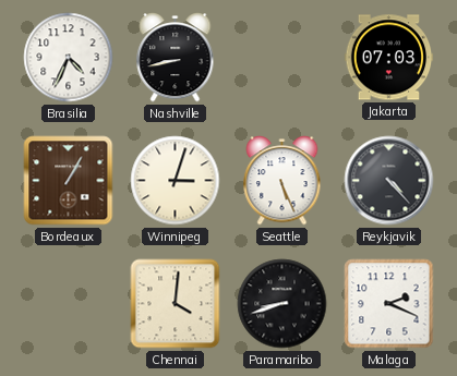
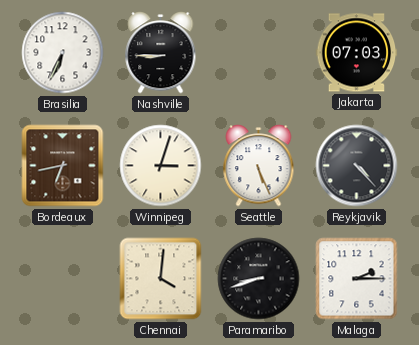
Brasilia: 4:34 -> 6:34
Nashville: 8:43 -> 8:45
Bordeaux: 1:05 -> 6:43
Malaga: 2:19 -> 2:15
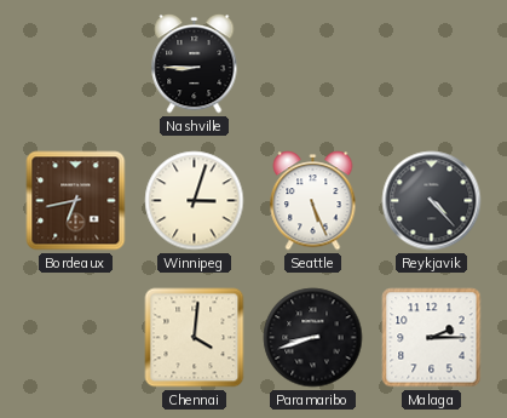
Brasilia: 6:34 -> none
Jakarta: 07:03 -> none
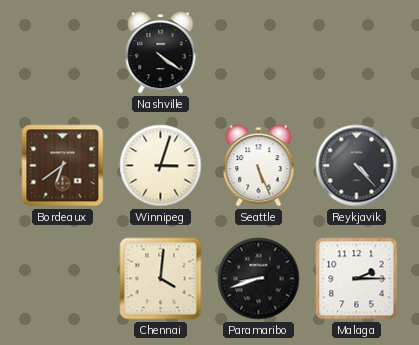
Nashville: 8:45 -> 4:21
Bordeaux: 6:43 -> 6:39
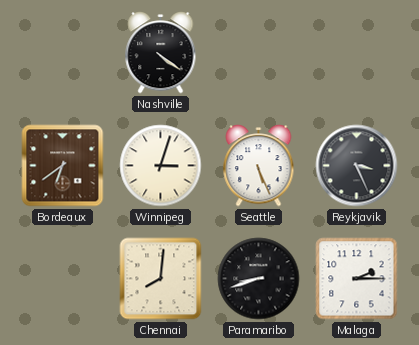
Reykjavik: 4:23 -> 3:26
Chennai: 4:01 -> 8:01
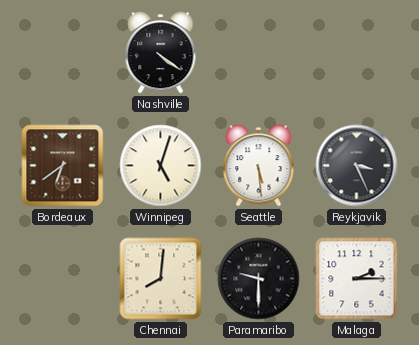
Winnipeg: 3:03 -> 5:03
Seattle: 5:26 -> 5:29
Paramaribo: 8:42 -> 9:30
